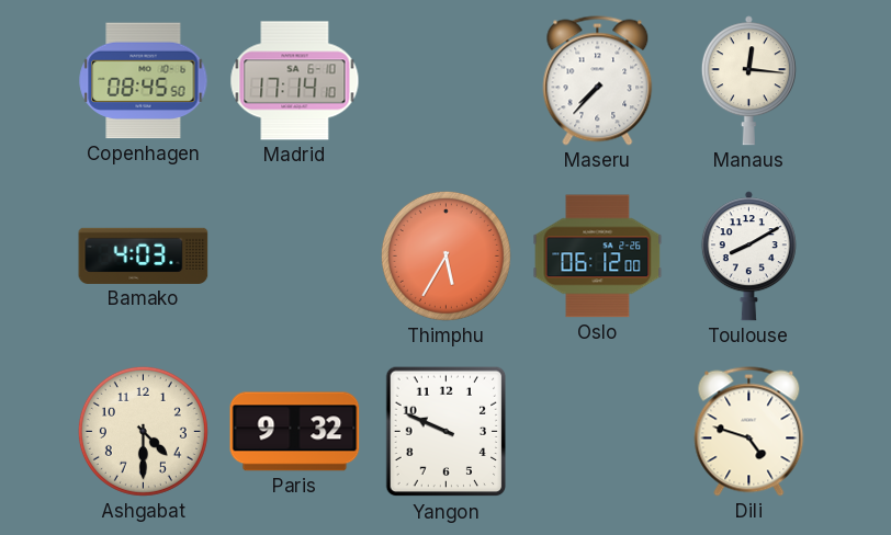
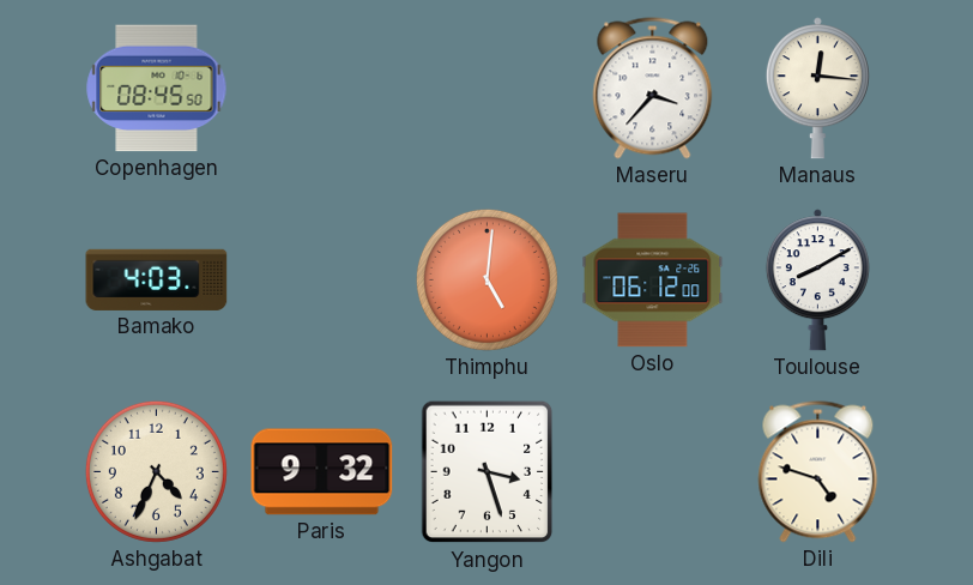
Madrid: 17:14 -> none
Maseru: 7:37 -> 3:37
Thimphu: 5:35 -> 5:01
Ashgabat: 4:30 -> 4:34
Yangon: 9:49 -> 3:27
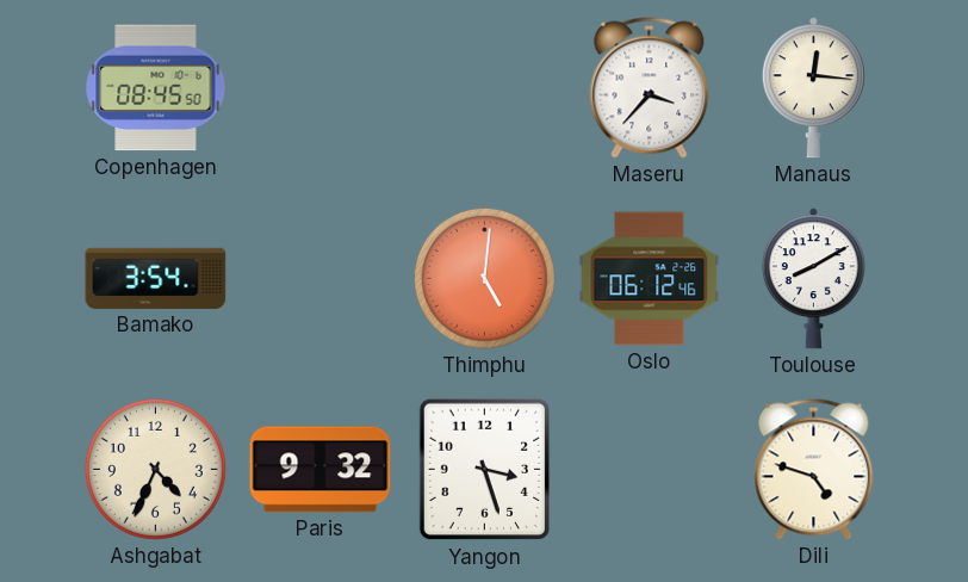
Bamako: 4:03 -> 3:54
Oslo: 06:12:00 -> 06:12:46
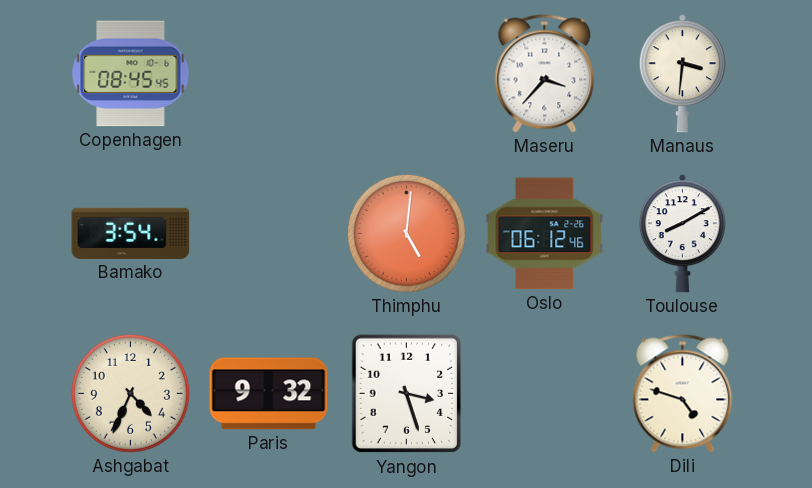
Copenhagen: 08:45:50 -> 08:45:45
Manaus: 12:16 -> 3:31
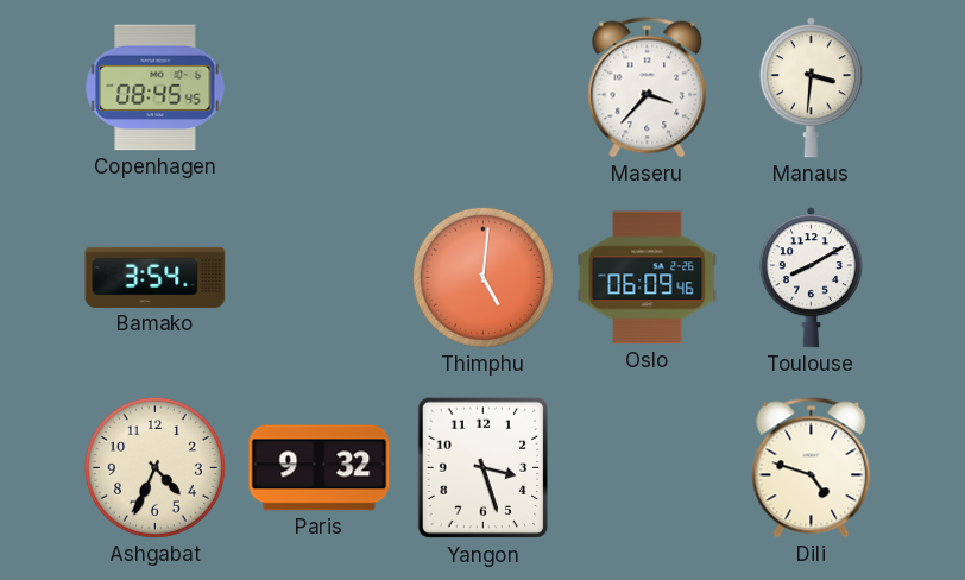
Oslo: 06:12 -> 06:09
